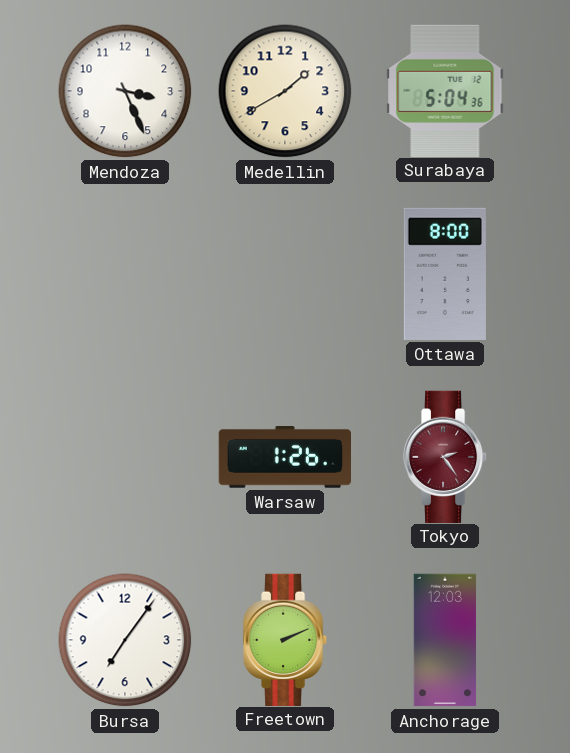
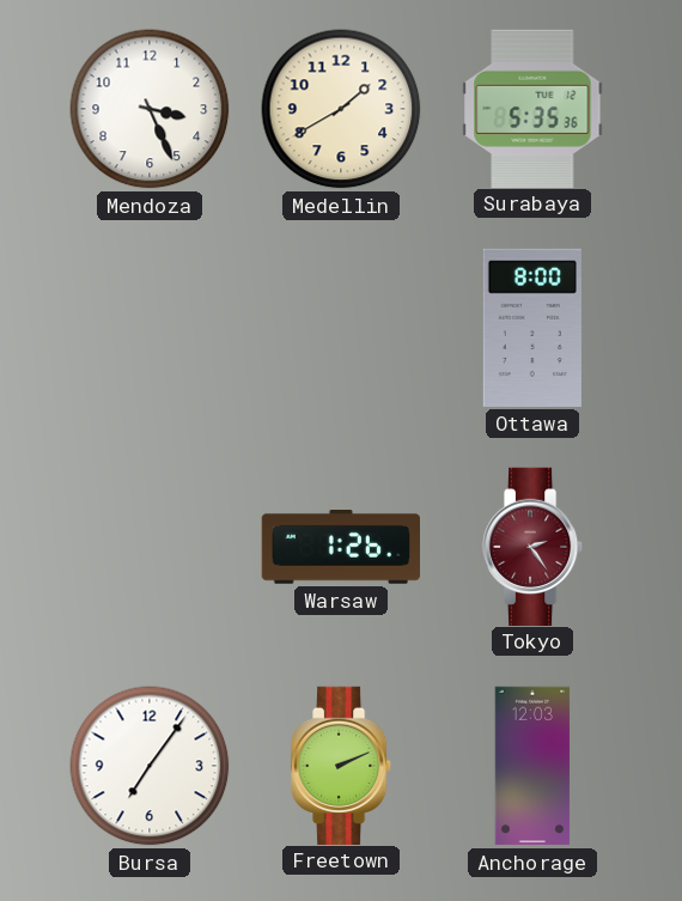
Surabaya: 5:04 -> 5:35
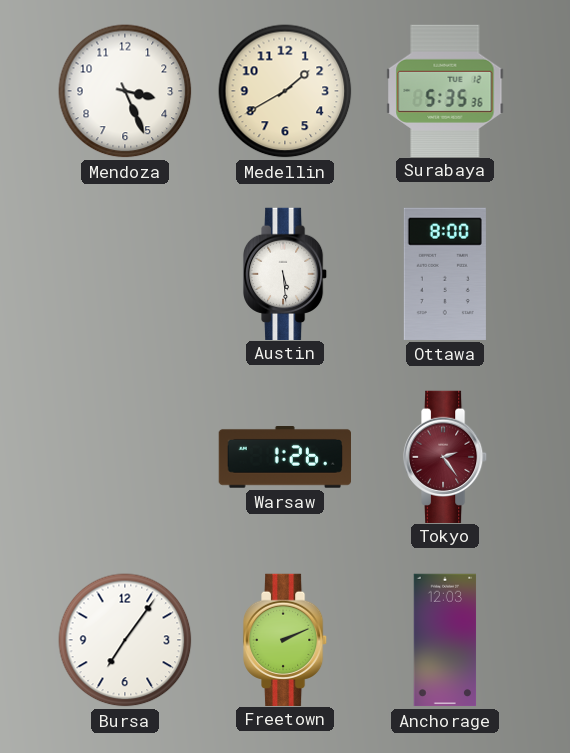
Austin: none -> 5:29
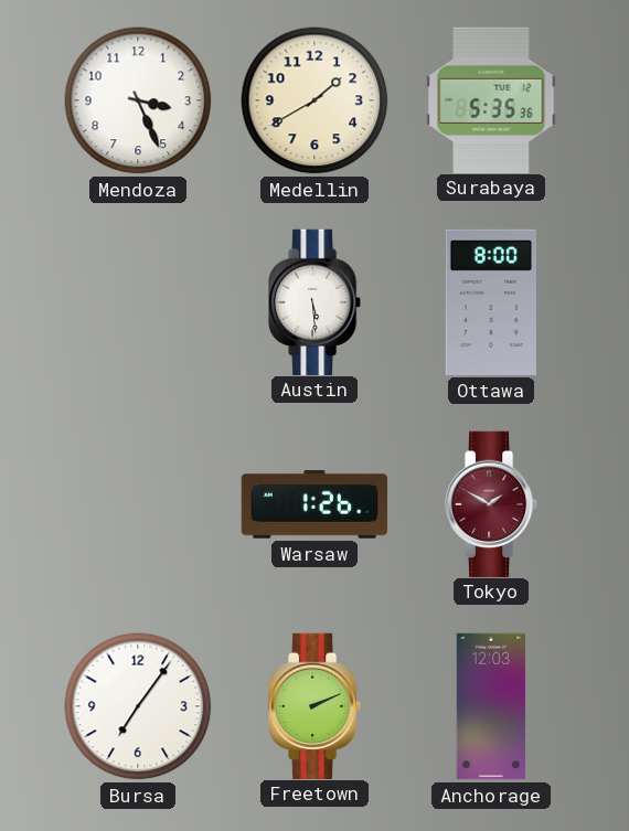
Tokyo: 2:24 -> 1:50
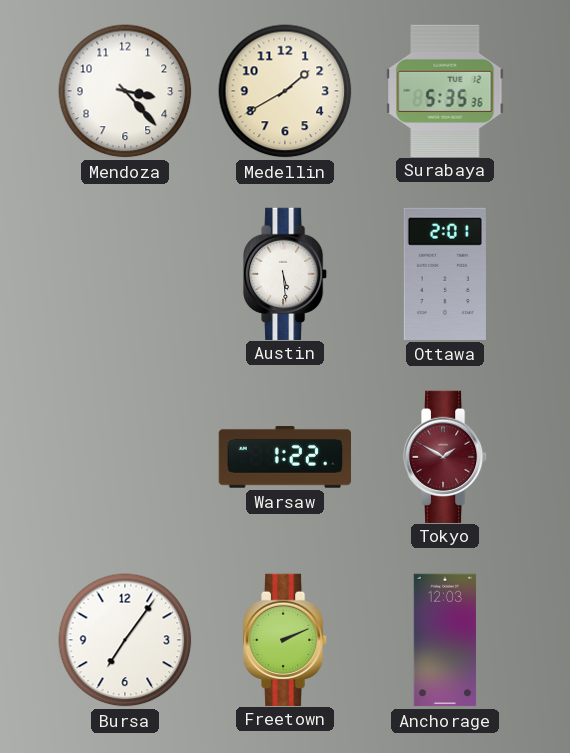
Mendoza: 3:26 -> 3:23
Ottawa: 8:00 -> 2:01
Warsaw: 1:26 -> 1:22
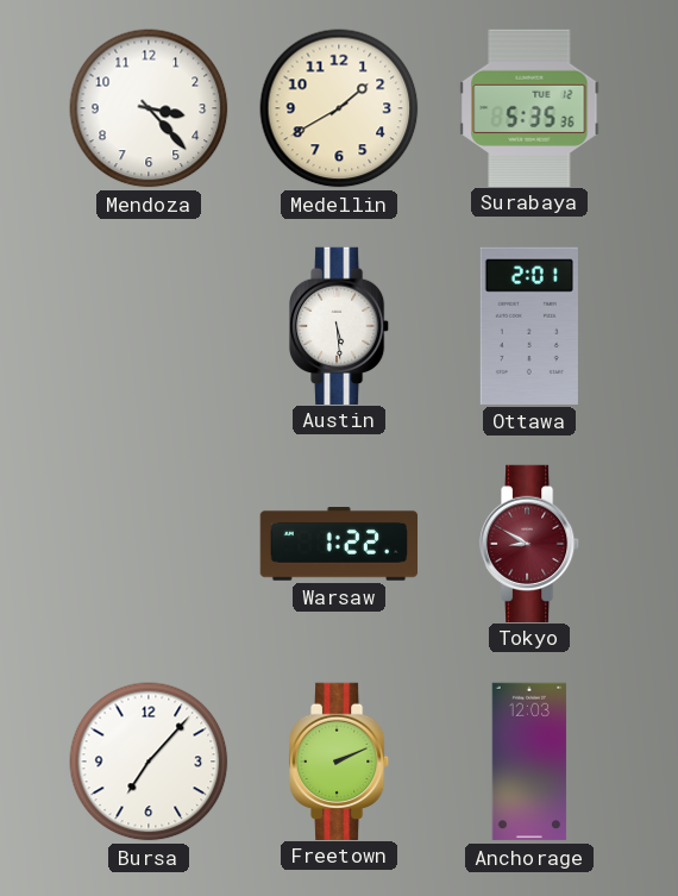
Tokyo: 1:50 -> 8:50
Bursa: 7:06 -> 7:07
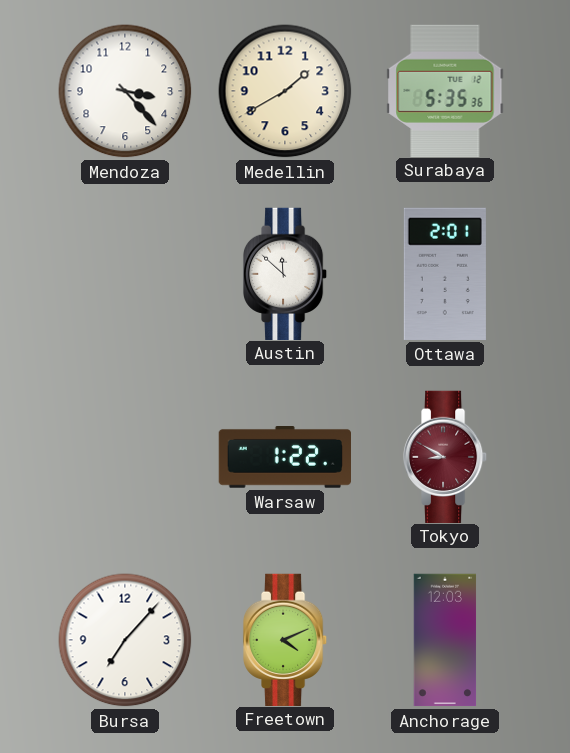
Austin: 5:29 -> 11:52
Freetown: 2:11 -> 4:11
